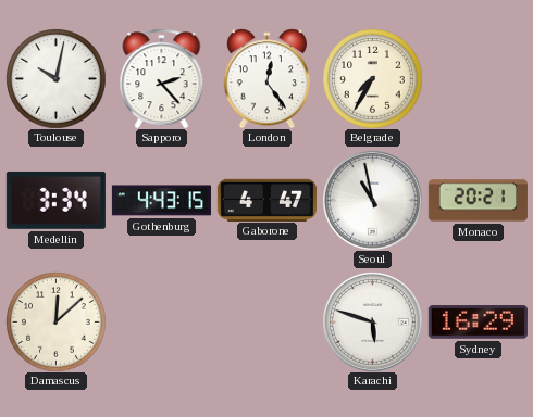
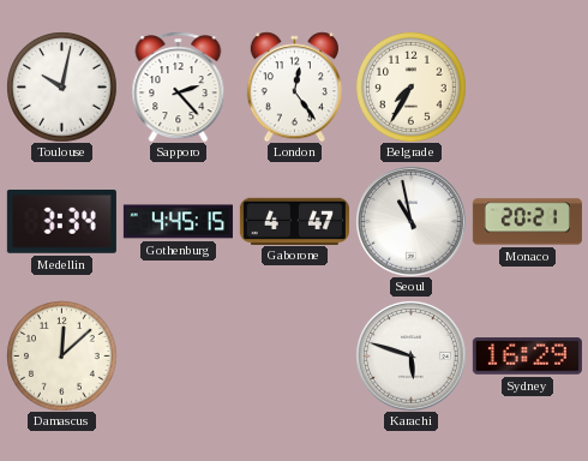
Gothenburg: 4:43 -> 4:45
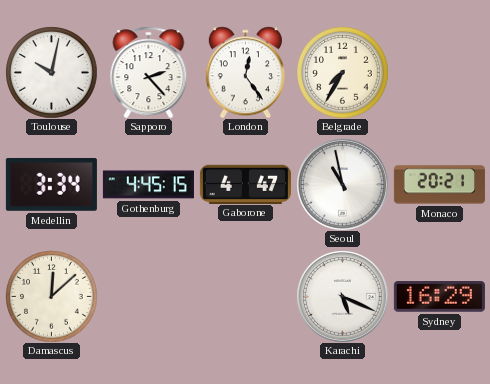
Karachi: 5:48 -> 5:19
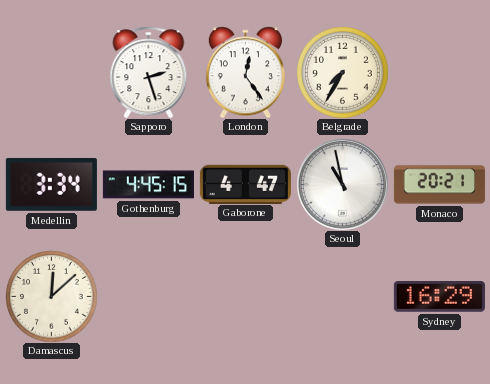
Toulouse: 10:02 -> none
Sapporo: 2:23 -> 2:27
Karachi: 5:19 -> none
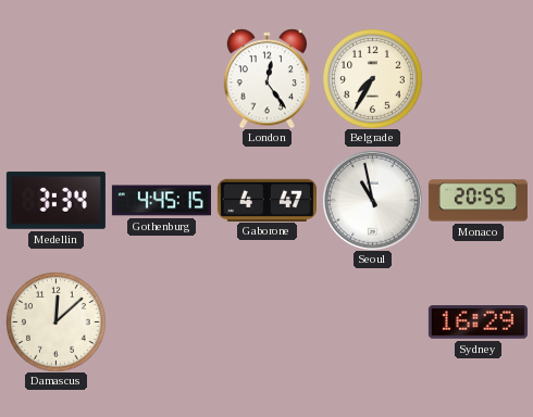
Sapporo: 2:27 -> none
Monaco: 20:21 -> 20:55
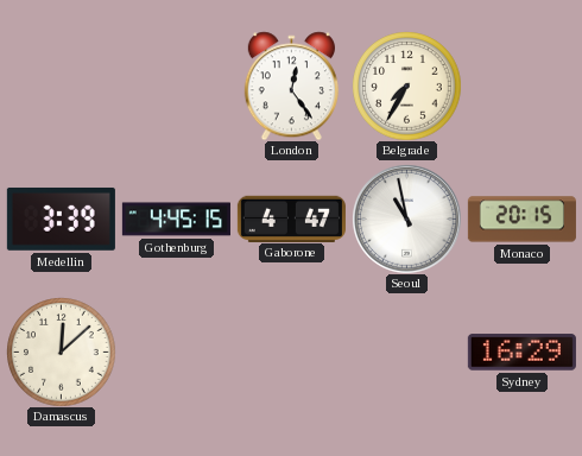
Medellin: 3:34 -> 3:39
Monaco: 20:55 -> 20:15
